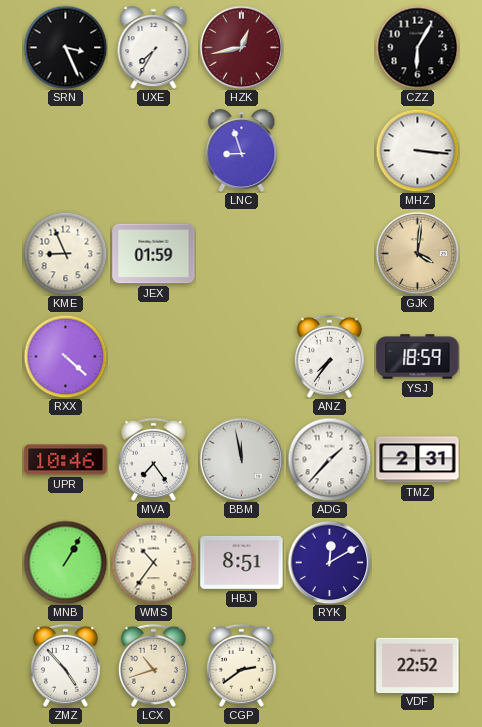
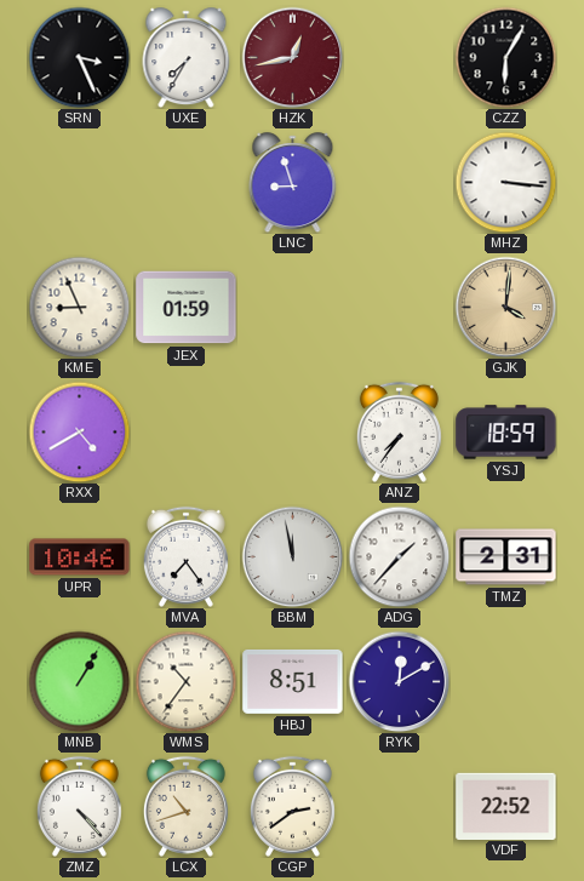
RXX: 4:22 -> 4:40
ZMZ: 4:53 -> 4:23
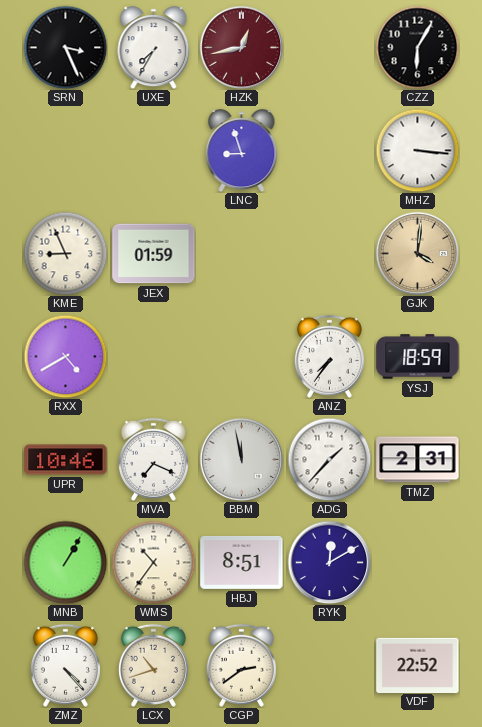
MVA: 7:24 -> 7:19
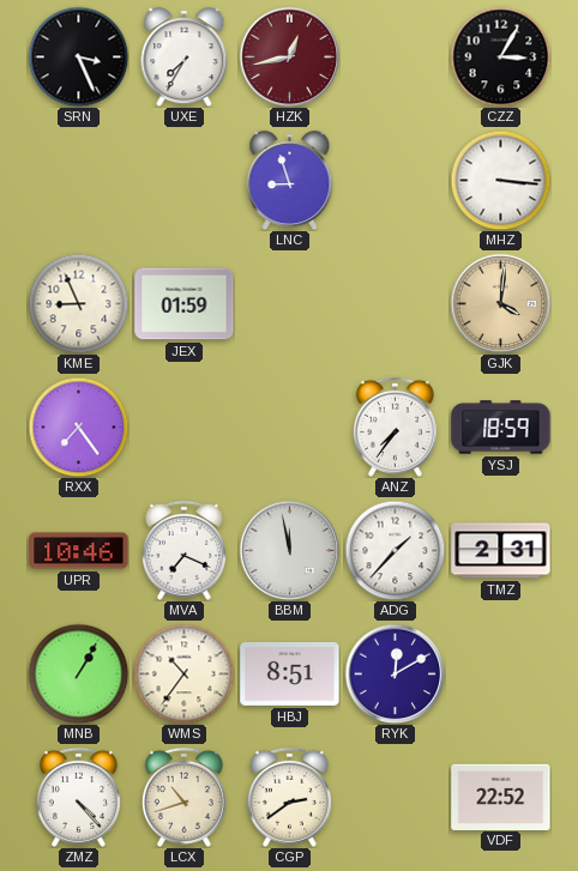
CZZ: 6:05 -> 3:05
RXX: 4:40 -> 7:24
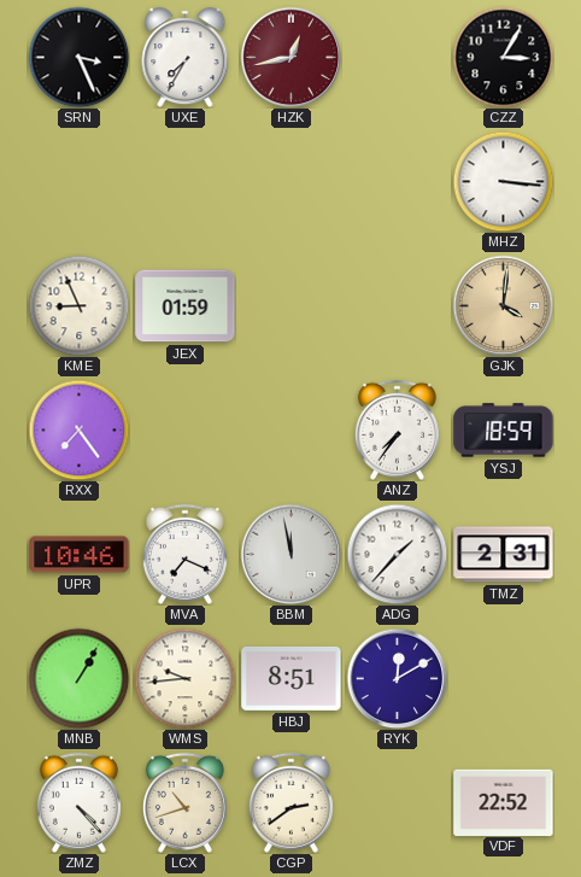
LNC: 8:57 -> none
WMS: 10:36 -> 9:44
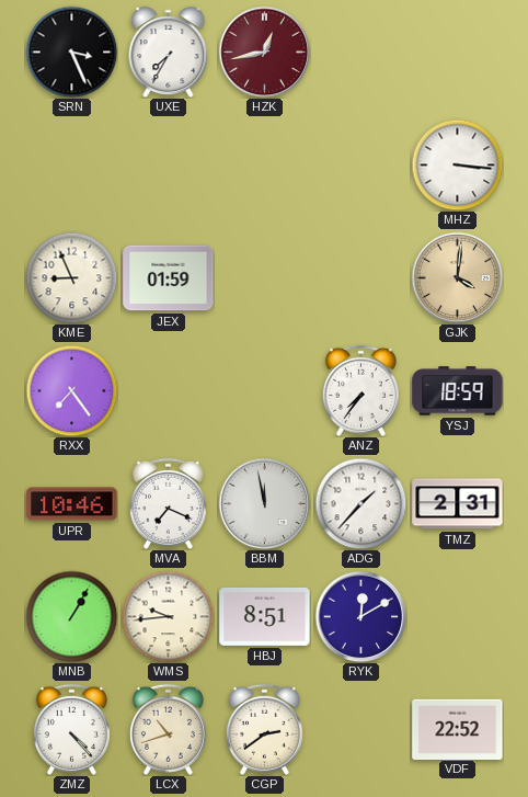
CZZ: 3:05 -> none
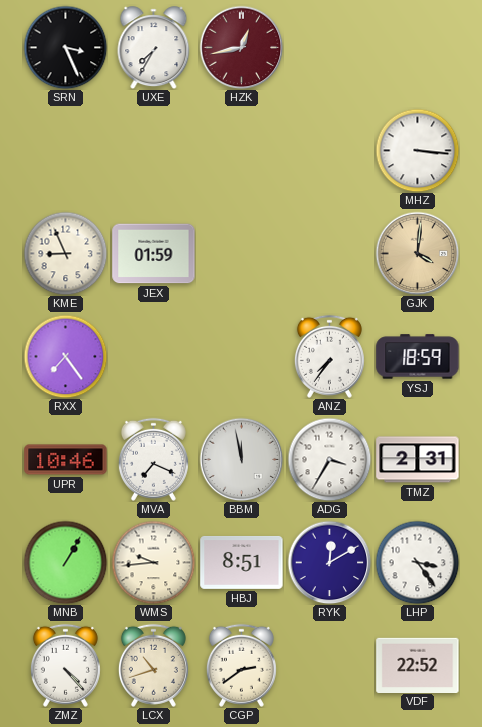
ADG: 1:37 -> 3:35
LHP: none -> 3:24
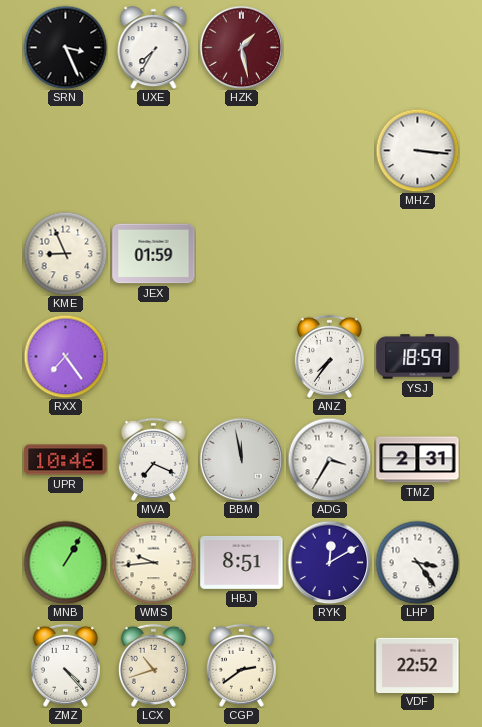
HZK: 12:43 -> 1:28
GJK: 4:01 -> none
